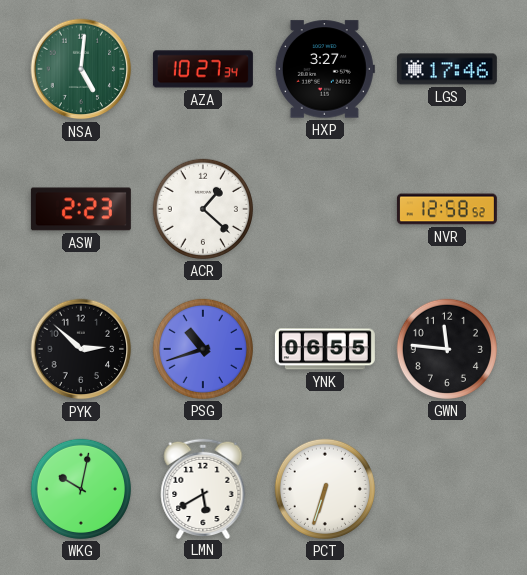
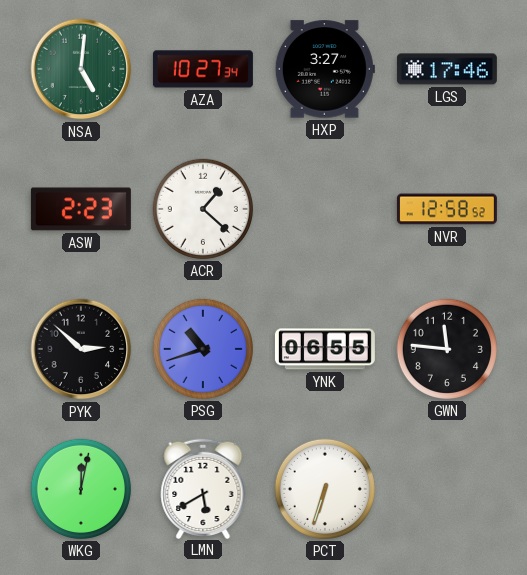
WKG: 10:02 -> 12:02
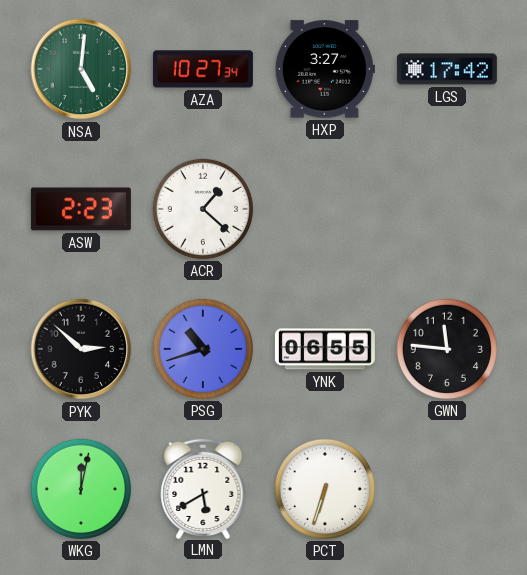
LGS: 17:46 -> 17:42
NVR: 12:58 -> none
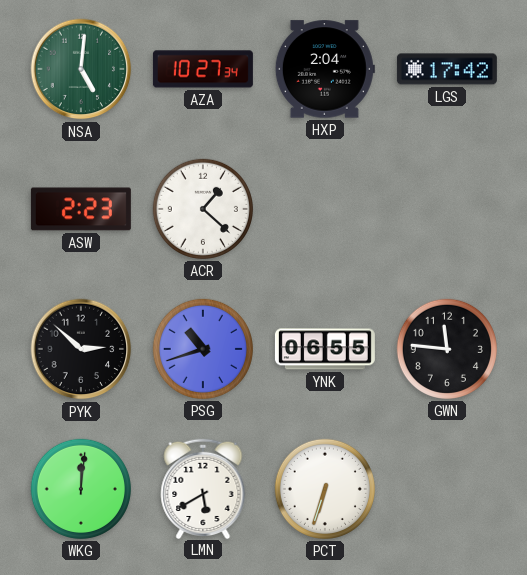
HXP: 3:27 -> 2:04
WKG: 12:02 -> 12:01
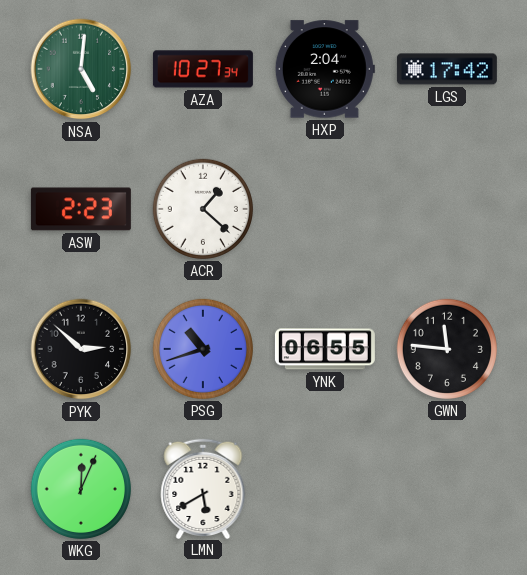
WKG: 12:01 -> 12:04
PCT: 6:33 -> none
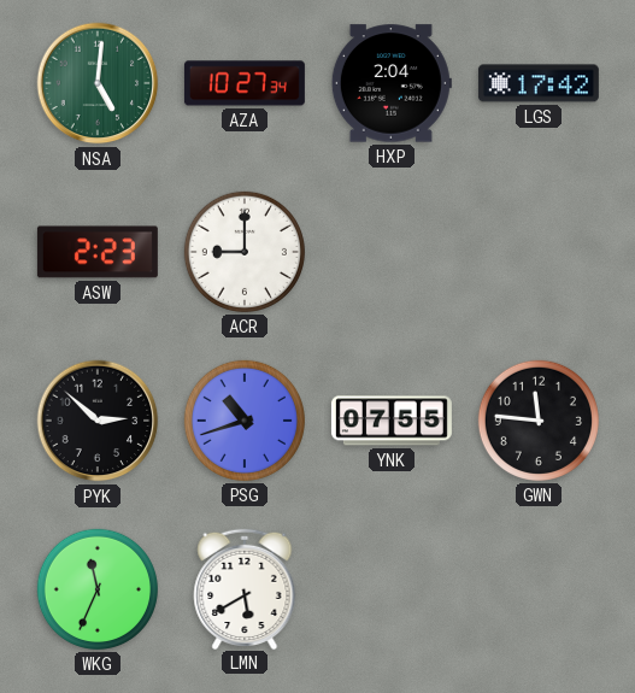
ACR: 1:22 -> 9:00
YNK: 06:55 -> 07:55
WKG: 12:04 -> 11:34
